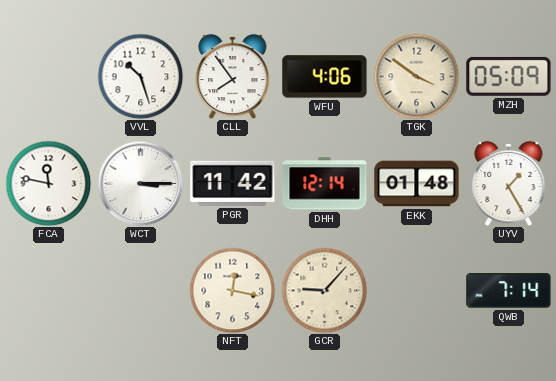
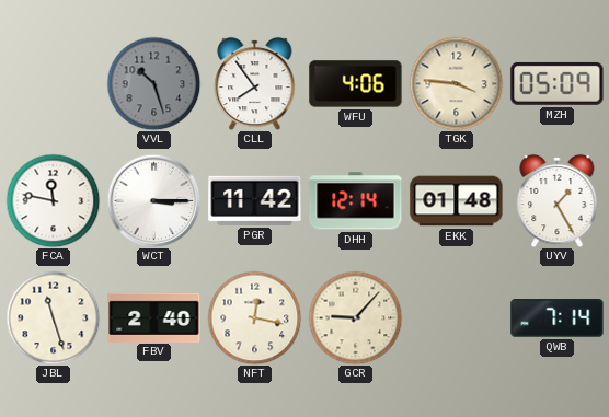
VVL dial: white -> grey
TGK: 3:51 -> 3:46
JBL: none -> 11:27
FBV: none -> 2:40
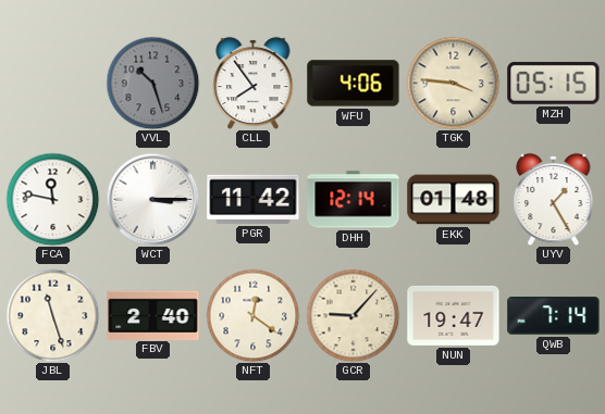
MZH: 05:09 -> 05:15
NFT: 12:17 -> 12:21
NUN: none -> 19:47
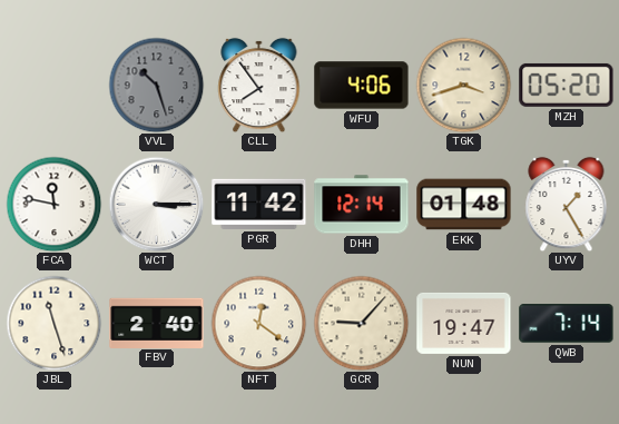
TGK: 3:46 -> 3:42
MZH: 05:15 -> 05:20
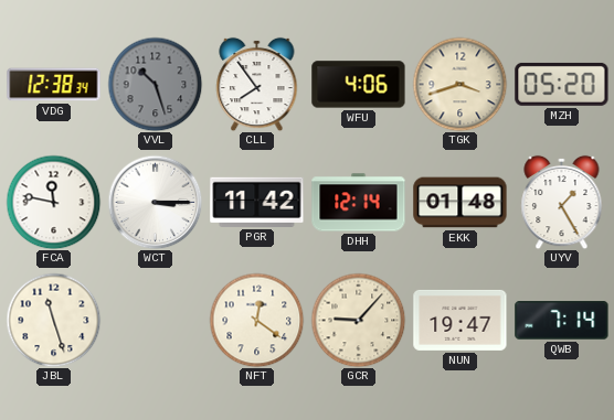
VDG: none -> 12:38
FBV: 2:40 -> none
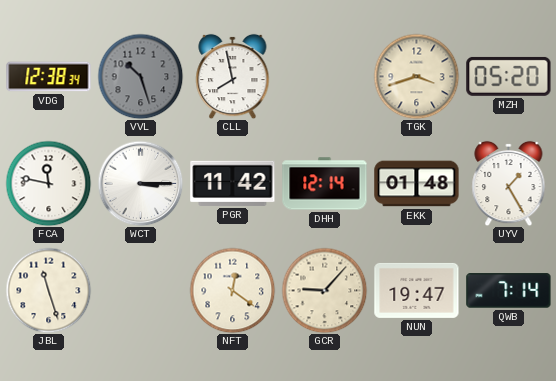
CLL: 7:54 -> 7:58
WFU: 4:06 -> none
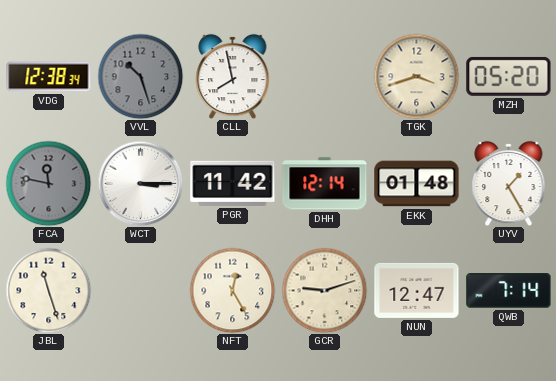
FCA dial: white -> grey
NFT: 12:21 -> 12:25
GCR: 9:07 -> 9:12
NUN: 19:47 -> 12:47
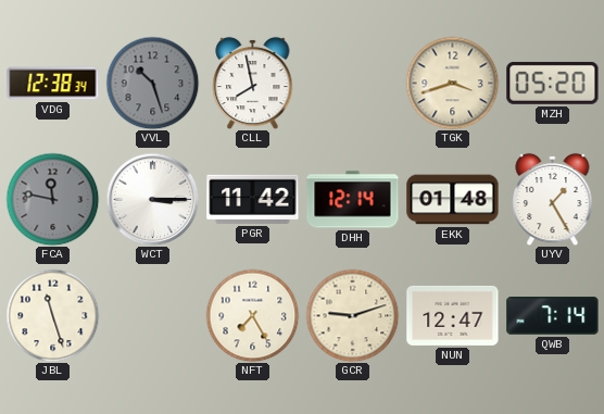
NFT: 12:25 -> 7:25
